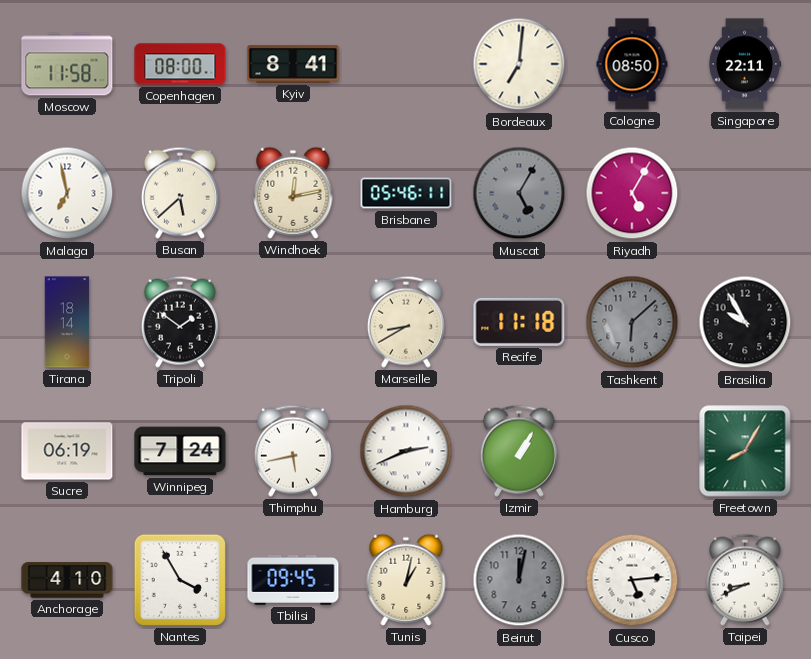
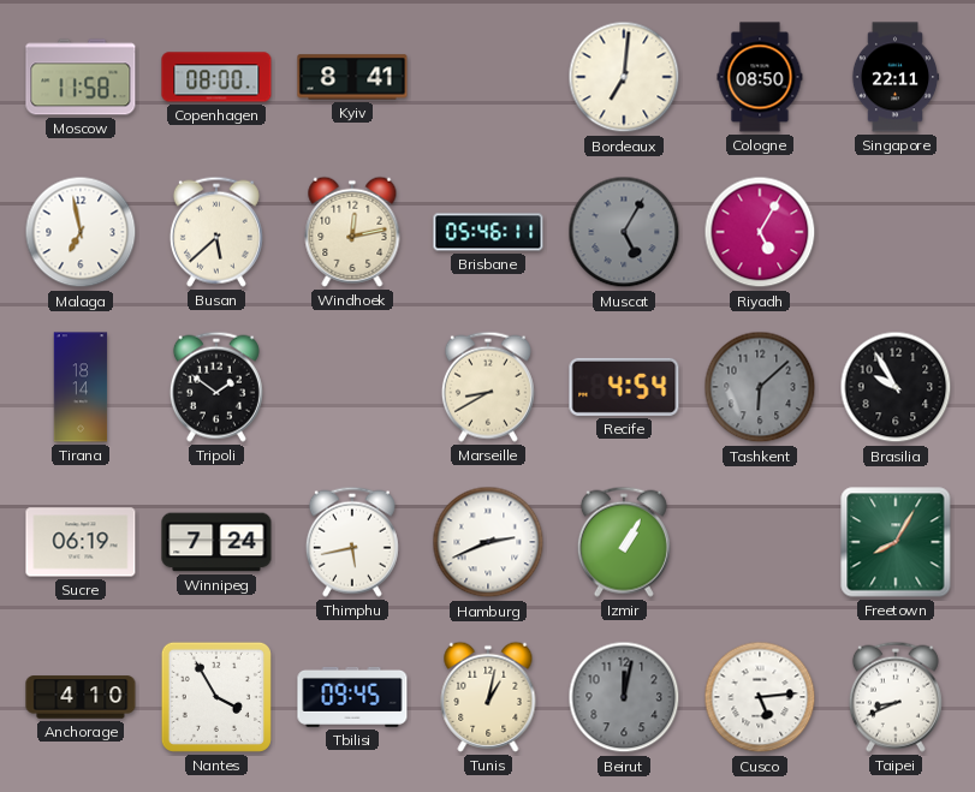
Recife: 11:18 -> 4:54
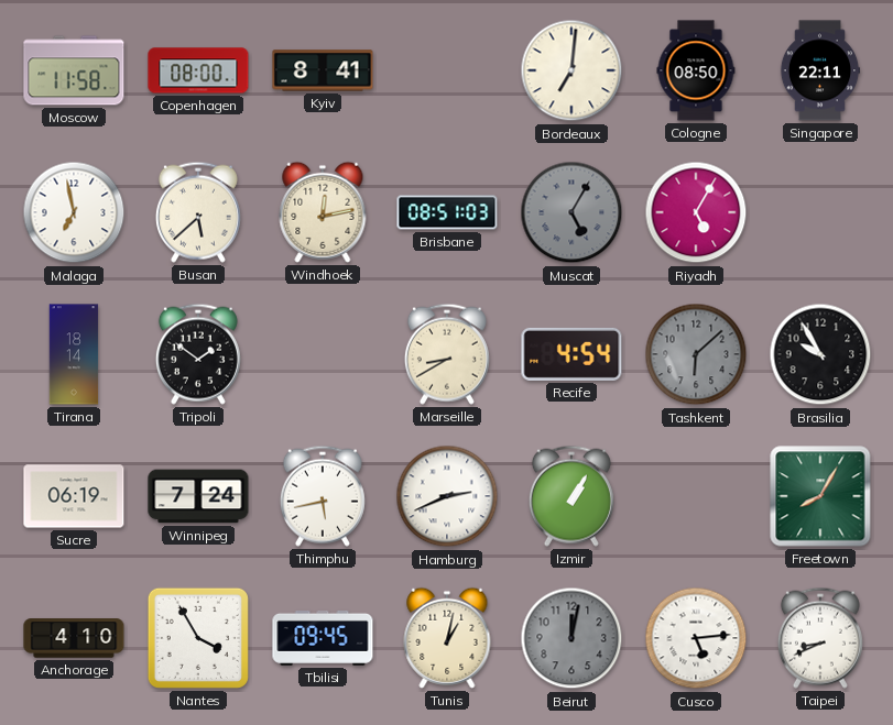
Brisbane: 05:46 -> 08:51
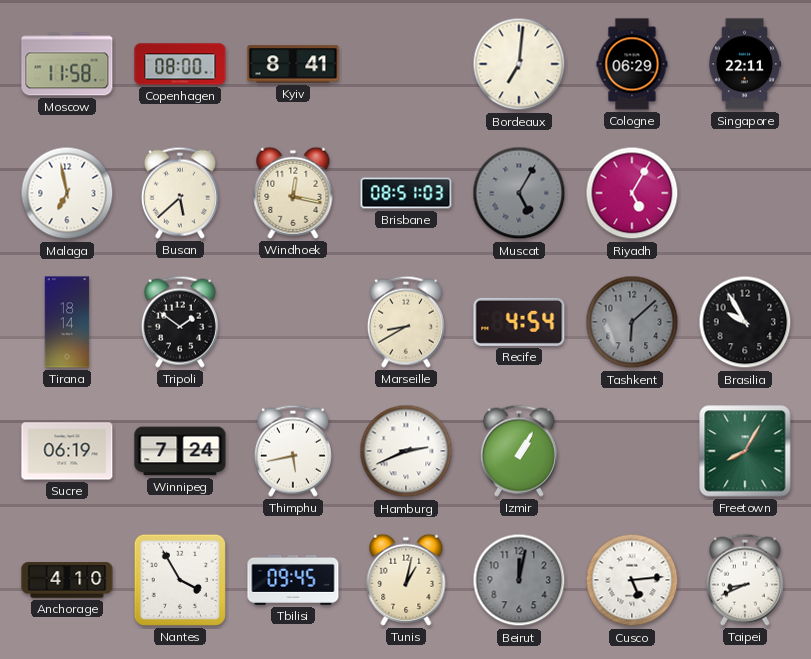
Cologne: 08:50 -> 06:29
Windhoek: 12:13 -> 12:17
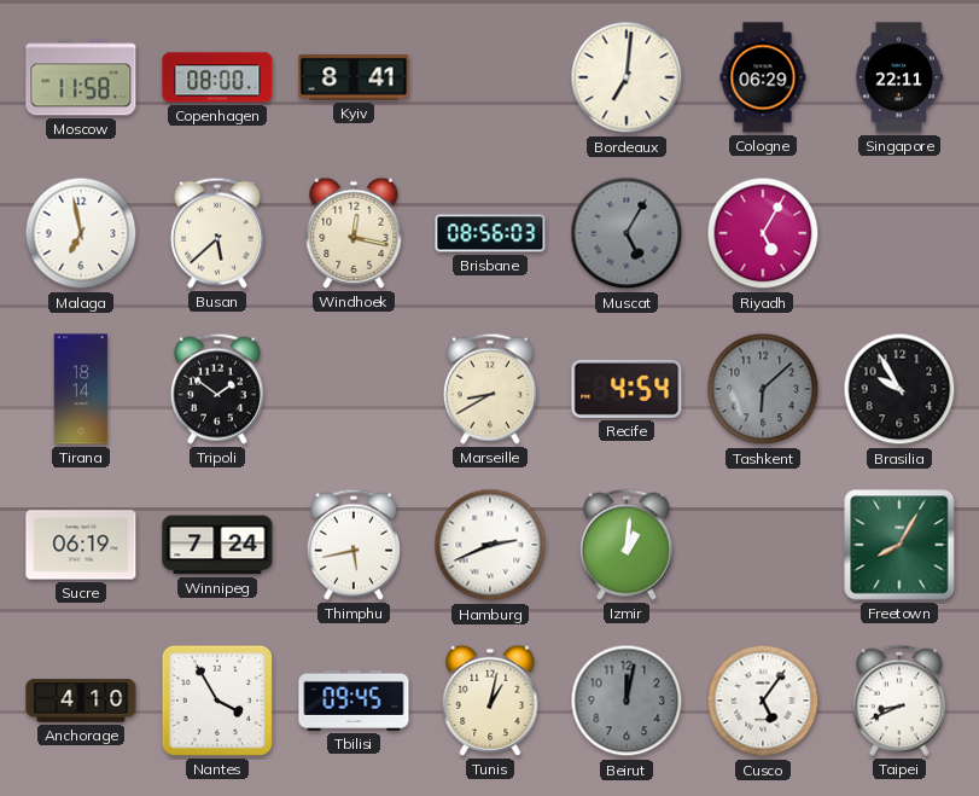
Brisbane: 08:51 -> 08:56
Izmir: 1:05 -> 1:01
Cusco: 5:14 -> 5:06
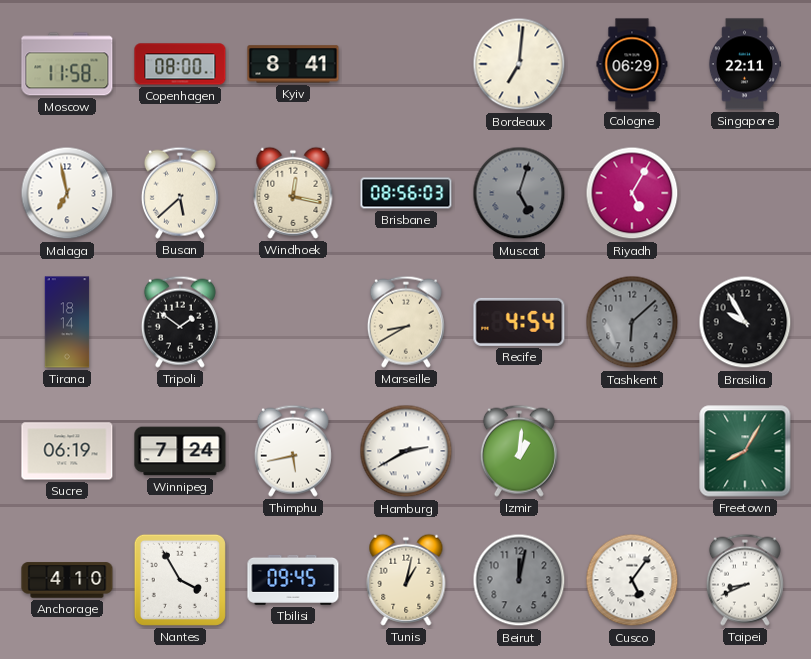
Muscat: 5:05 -> 5:03
Hamburg: 2:41 -> 2:40
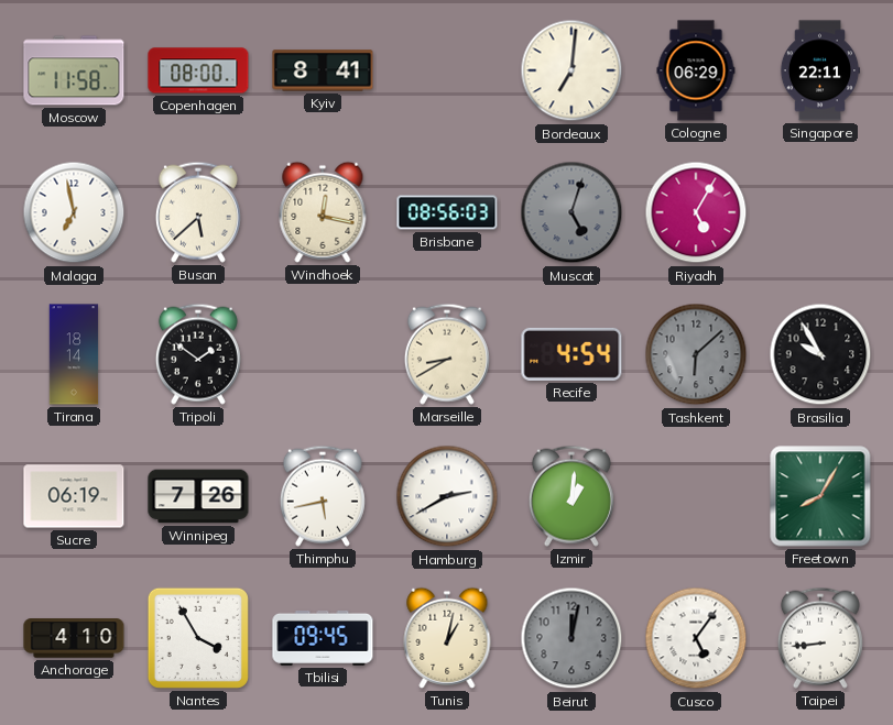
Winnipeg: 7:24 -> 7:26
Taipei: 8:41 -> 8:44
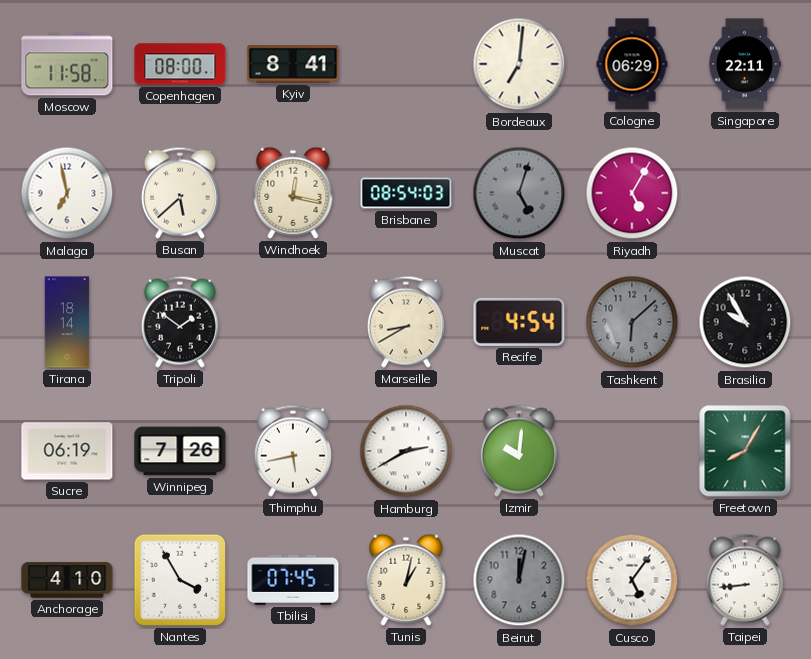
Brisbane: 08:56 -> 08:54
Izmir: 1:01 -> 10:01
Tbilisi: 09:45 -> 07:45
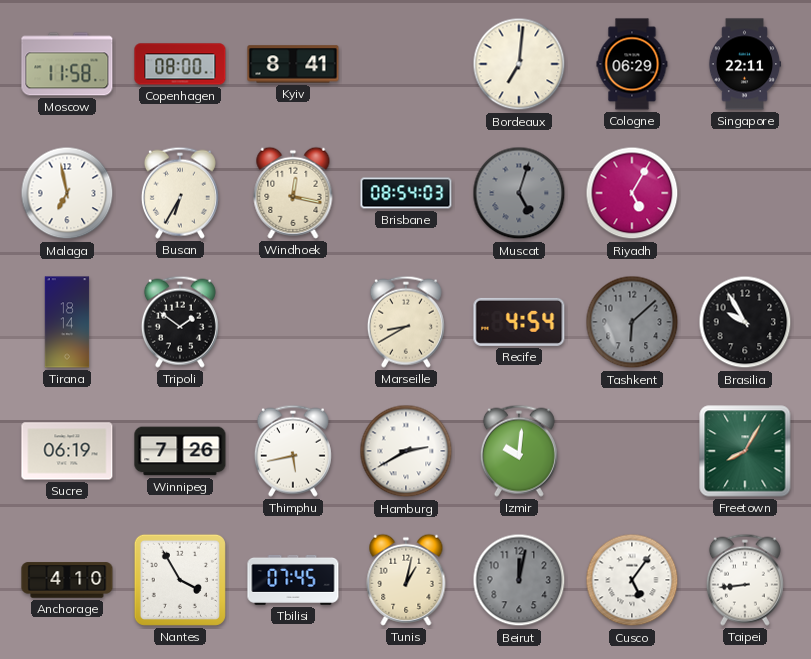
Busan: 5:38 -> 6:35
